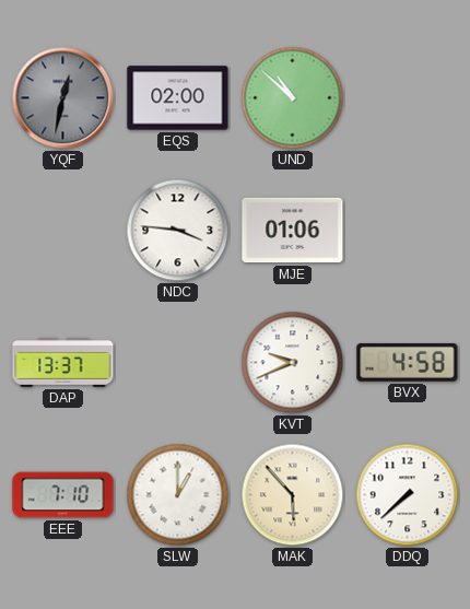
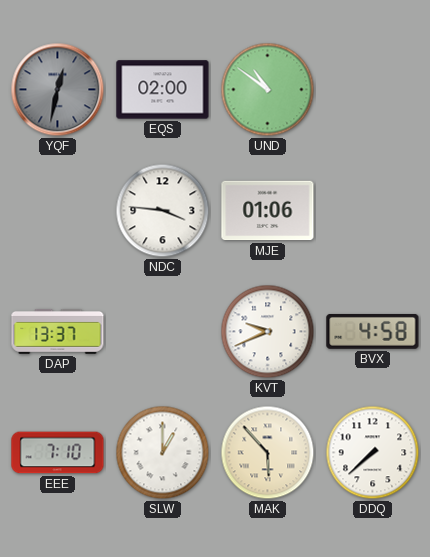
UND: 10:52 -> 10:51
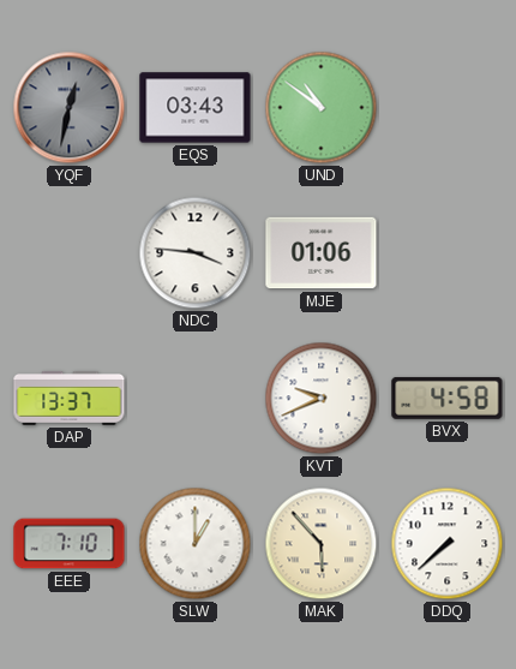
EQS: 02:00 -> 03:43
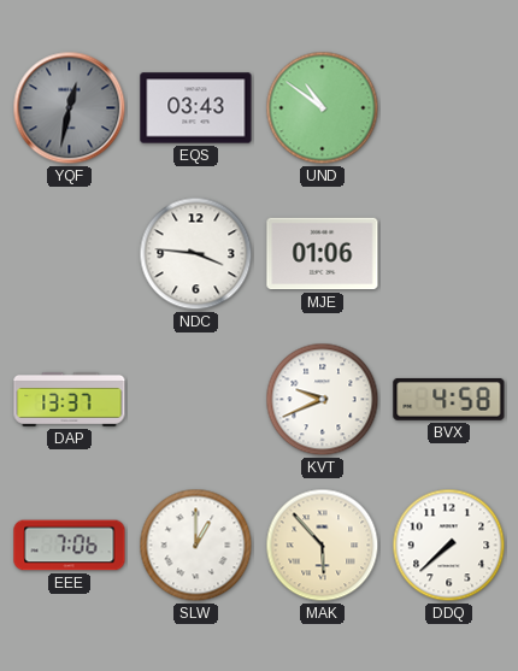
EEE: 7:10 -> 7:06
